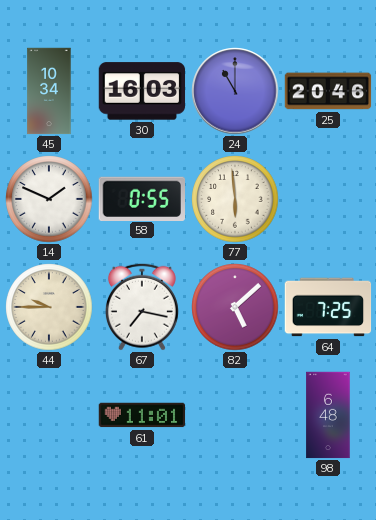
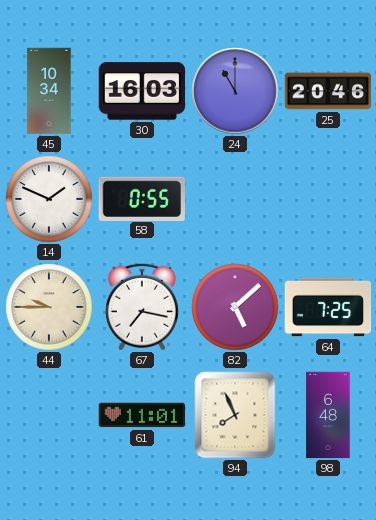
77: 5:59 -> none
94: none -> 7:56
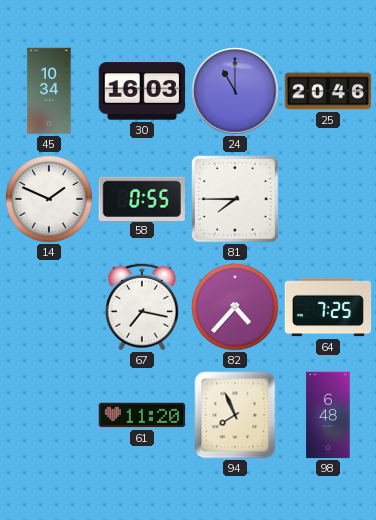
81: none -> 7:45
44: 9:45 -> none
82: 5:08 -> 4:37
61: 11:01 -> 11:20
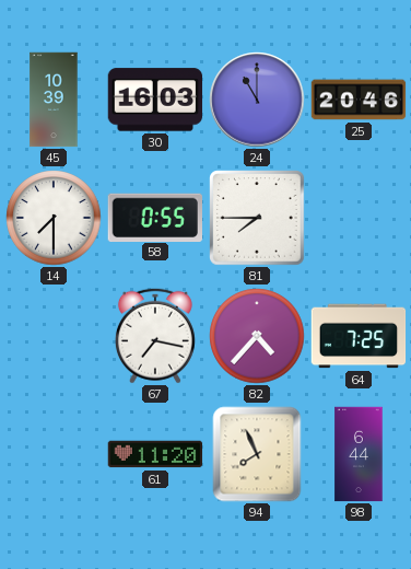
45: 10:34 -> 10:39
14: 1:49 -> 7:30
98: 6:48 -> 6:44
